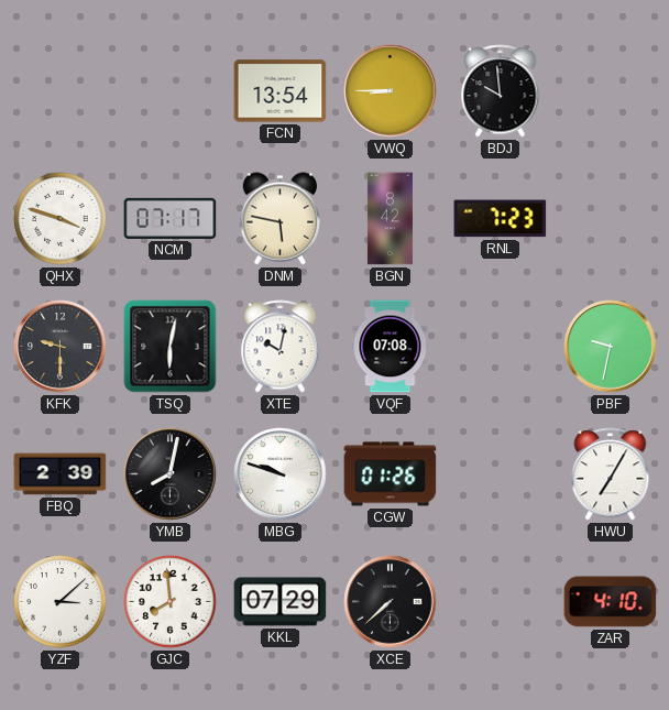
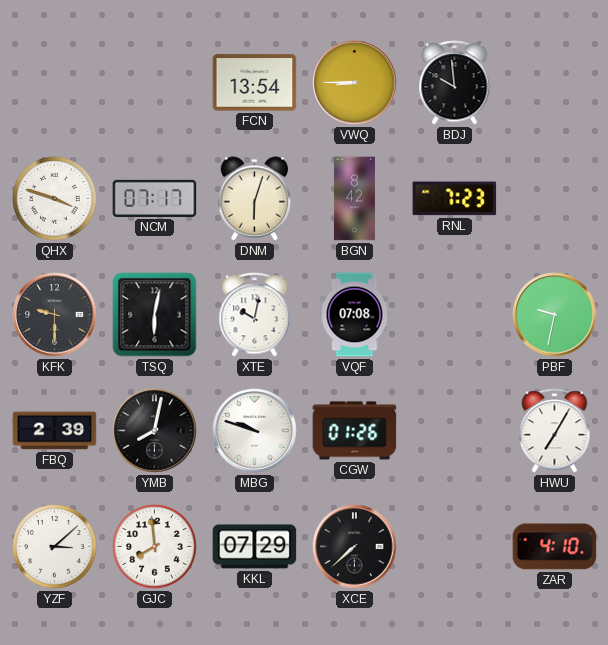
DNM: 5:47 -> 6:03
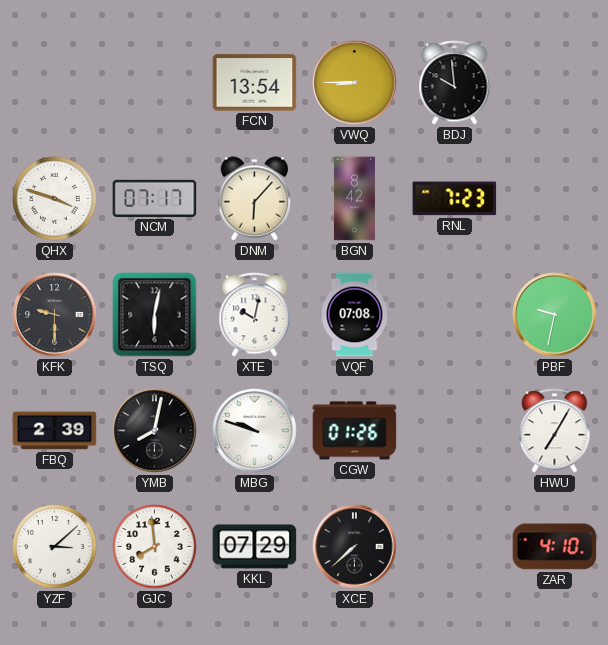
DNM: 6:03 -> 6:07
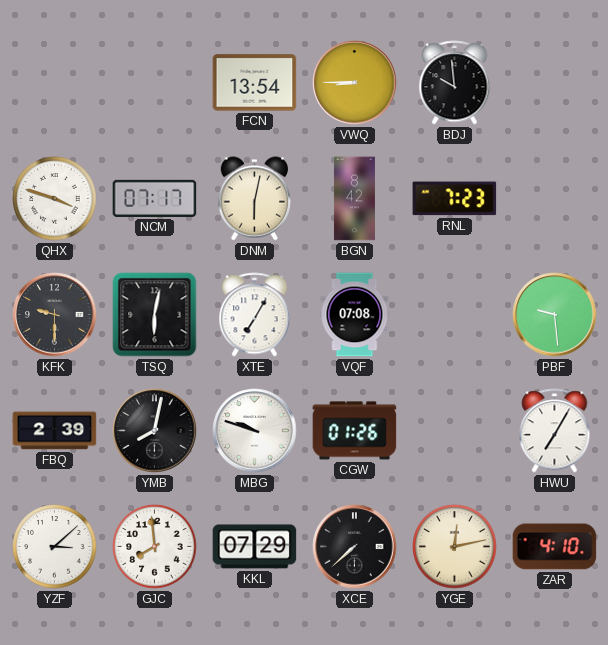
DNM: 6:07 -> 6:02
XTE: 10:02 -> 7:05
PBF: 9:32 -> 9:29
YGE: none -> 12:13
